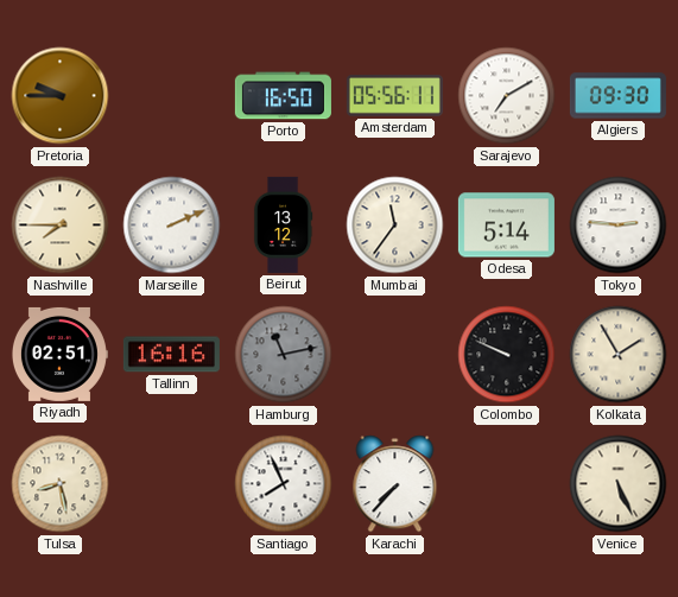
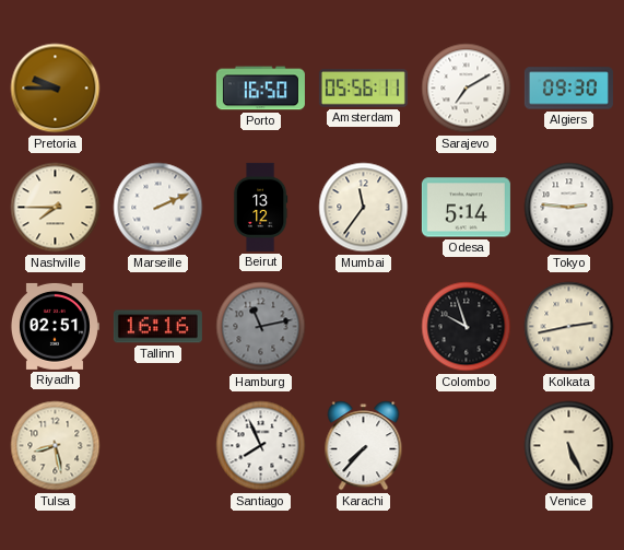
Colombo: 9:49 -> 9:57
Kolkata: 1:55 -> 2:43
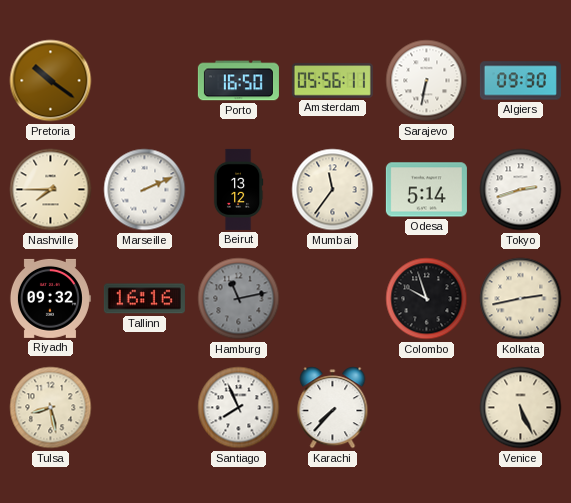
Pretoria: 9:45 -> 10:21
Sarajevo: 7:10 -> 6:32
Tokyo: 2:46 -> 2:42
Riyadh: 02:51 -> 09:32
